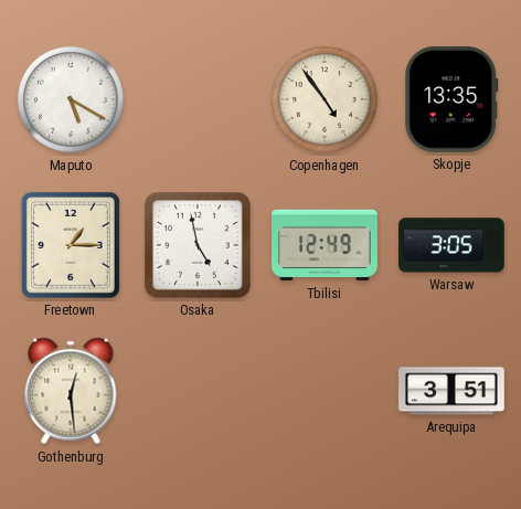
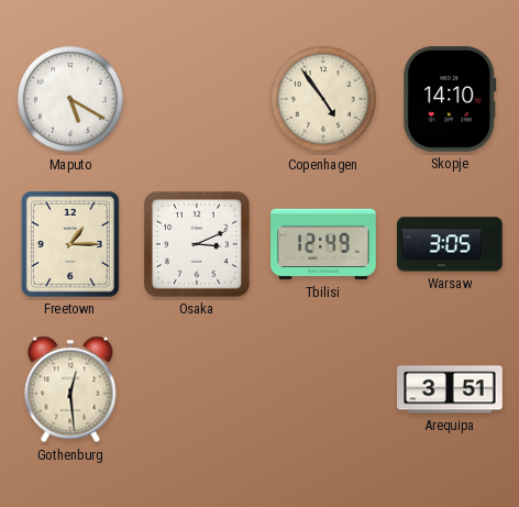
Skopje: 13:35 -> 14:10
Osaka: 4:58 -> 3:11
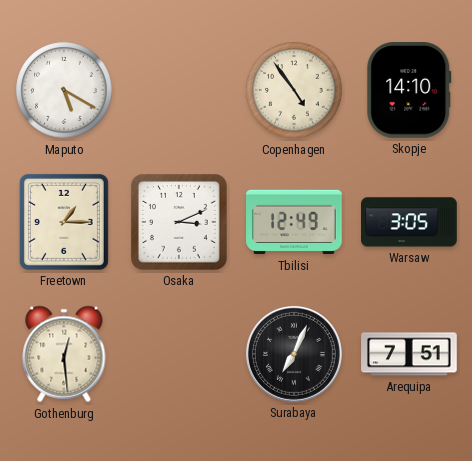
Surabaya: none -> 7:04
Arequipa: 3:51 -> 7:51
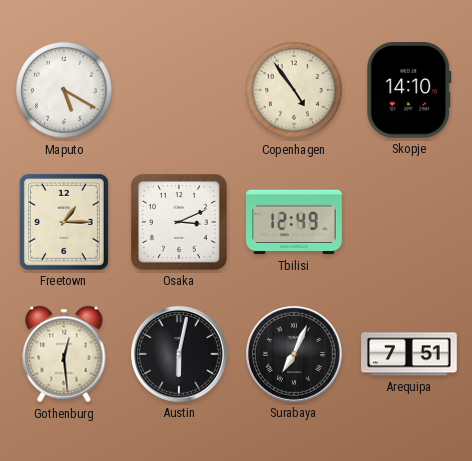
Warsaw: 3:05 -> none
Austin: none -> 6:02
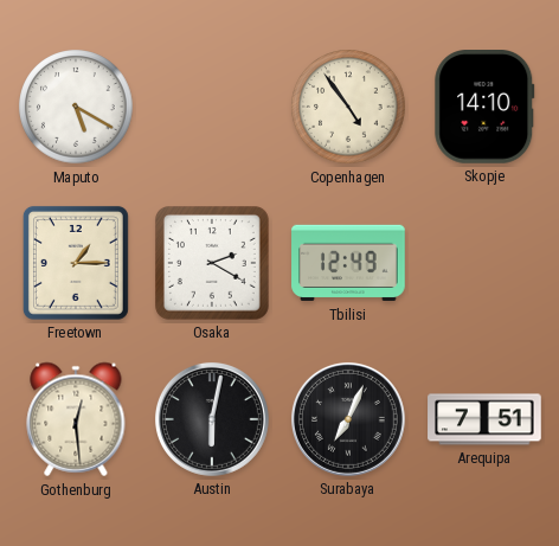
Osaka: 3:11 -> 2:20
